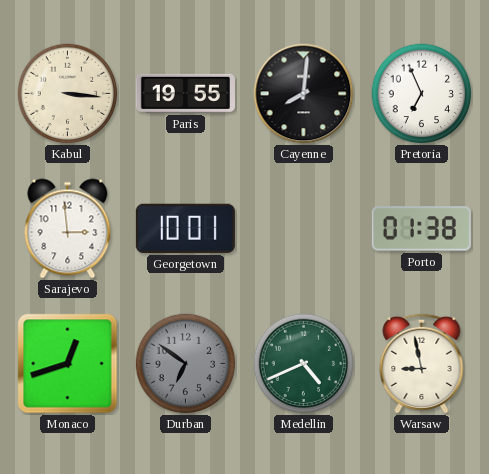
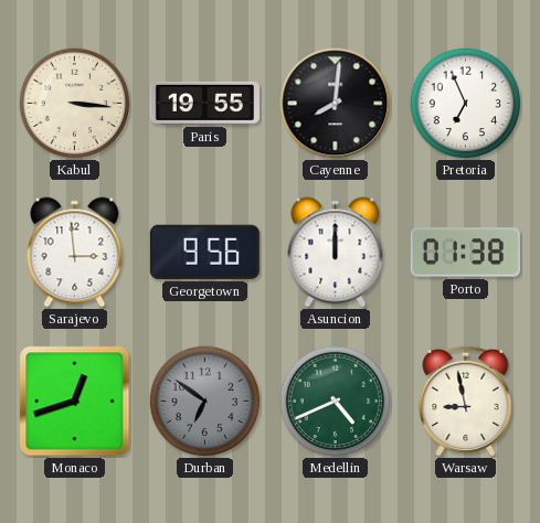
Georgetown: 10:01 -> 9:56
Asuncion: none -> 12:00
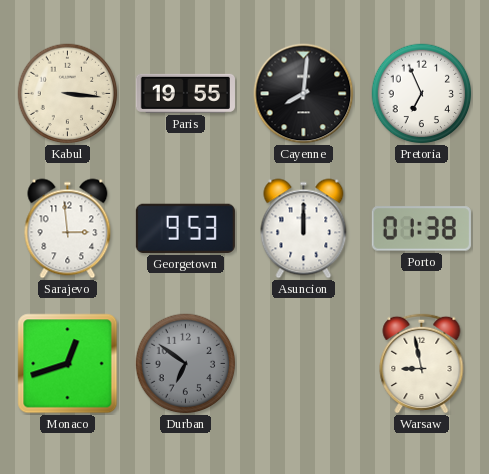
Georgetown: 9:56 -> 9:53
Medellin: 4:41 -> none
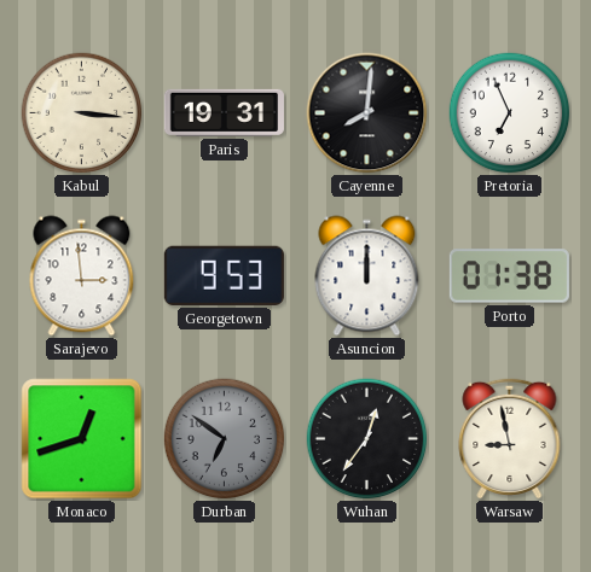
Paris: 19:55 -> 19:31
Wuhan: none -> 12:36
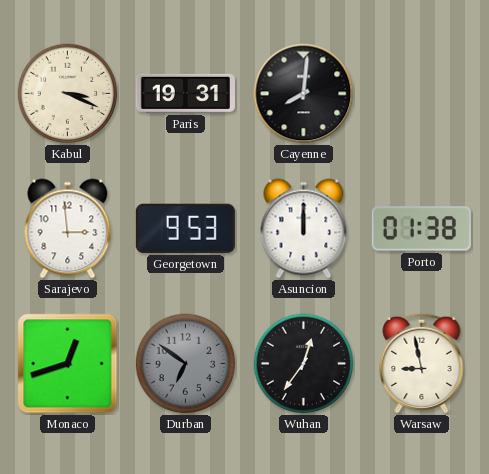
Kabul: 3:16 -> 3:19
Pretoria: 6:56 -> none
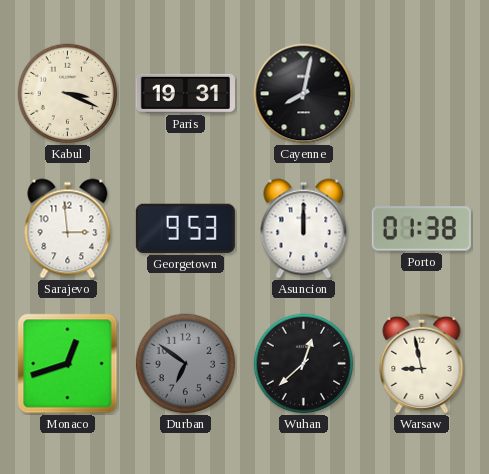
Cayenne: 8:01 -> 8:02
Wuhan: 12:36 -> 12:38
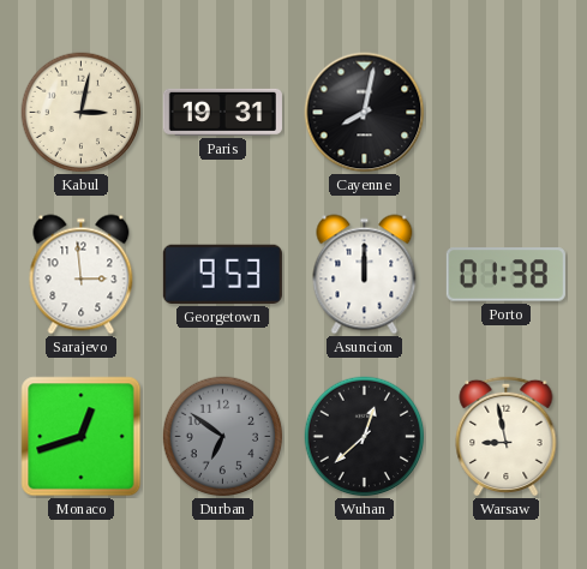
Kabul: 3:19 -> 3:02
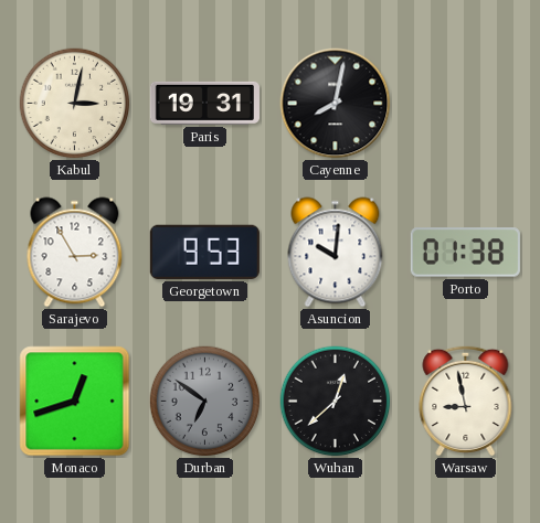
Sarajevo: 2:59 -> 2:55
Asuncion: 12:00 -> 10:01
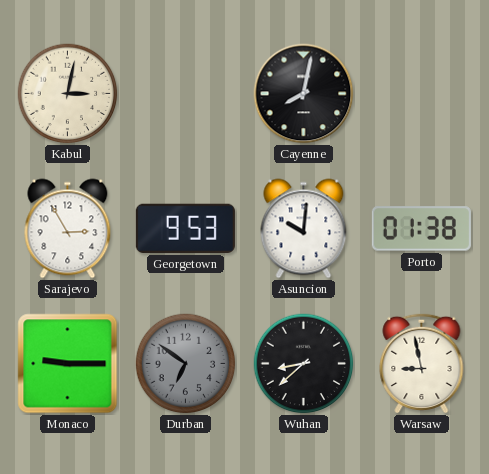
Paris: 19:31 -> none
Monaco: 12:42 -> 9:15
Wuhan: 12:38 -> 8:38
